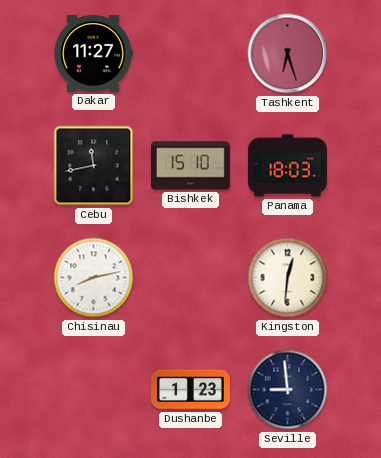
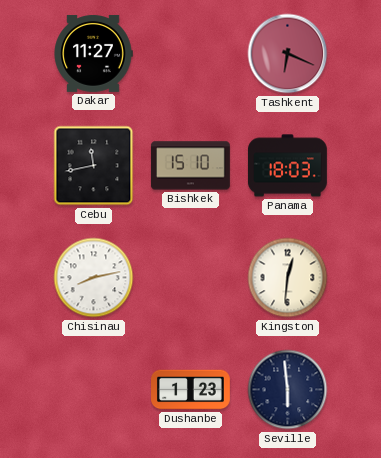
Tashkent: 6:27 -> 6:19
Seville: 8:59 -> 5:59
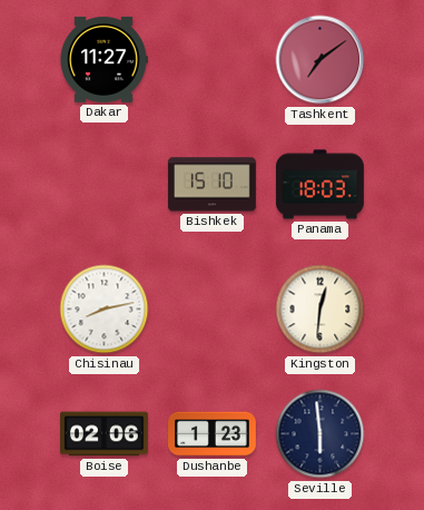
Tashkent: 6:19 -> 7:09
Cebu: 11:43 -> none
Boise: none -> 02:06
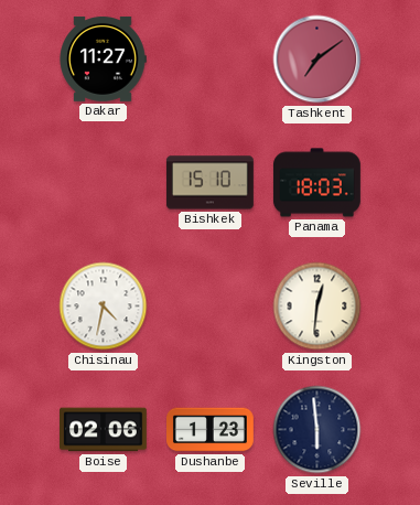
Chisinau: 8:13 -> 4:32
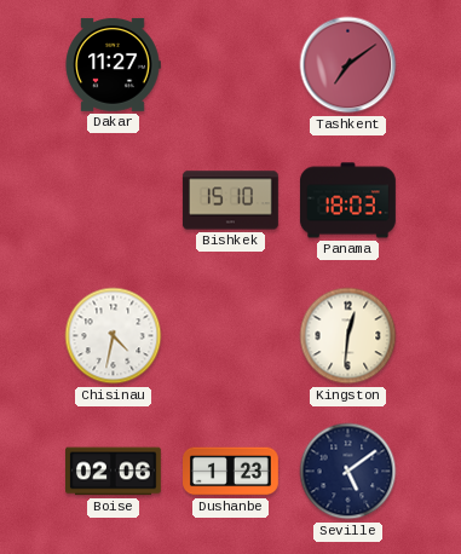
Seville: 5:59 -> 5:09
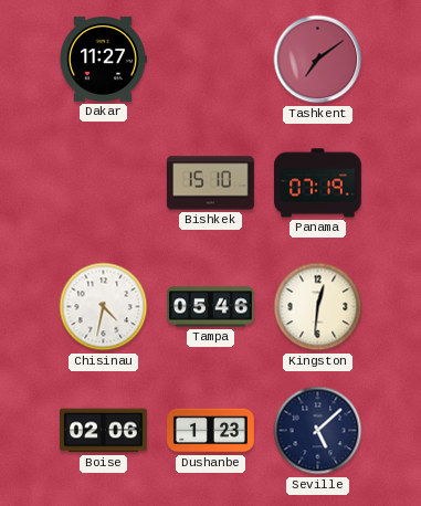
Panama: 18:03 -> 07:19
Tampa: none -> 05:46
Seville: 5:09 -> 5:08
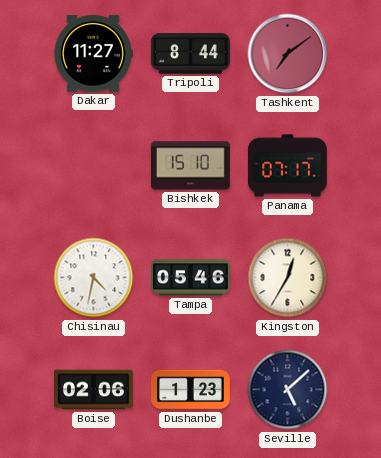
Tripoli: none -> 8:44
Panama: 07:19 -> 07:17
Kingston: 12:31 -> 12:35
